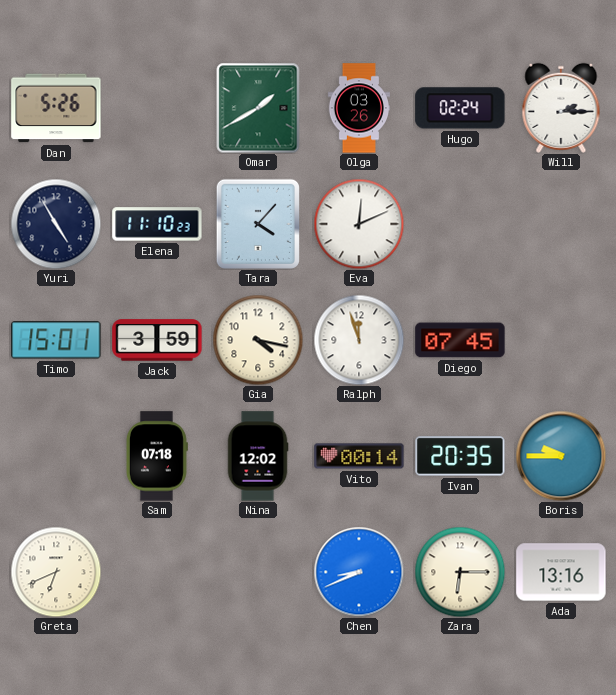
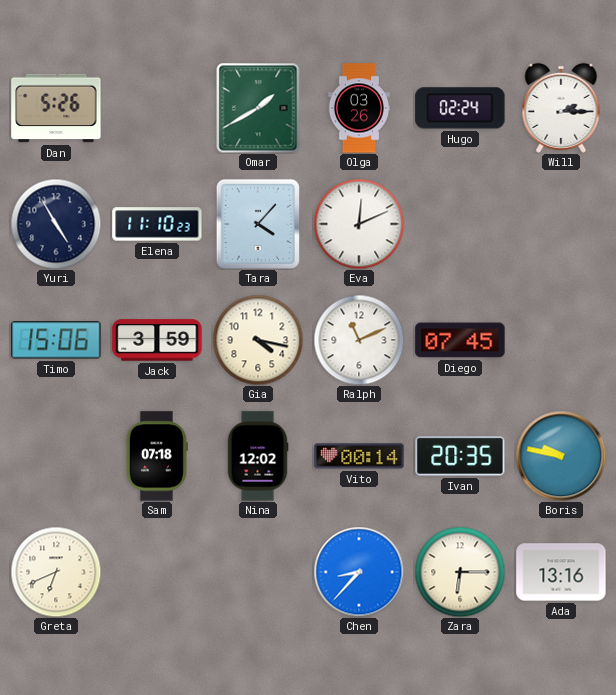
Timo: 15:01 -> 15:06
Ralph: 11:57 -> 11:11
Boris: 9:45 -> 9:47
Chen: 8:41 -> 8:37
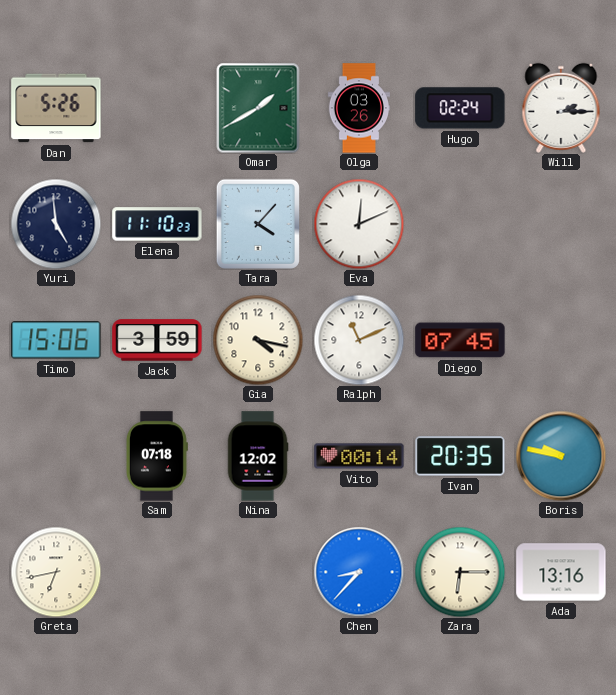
Yuri: 4:55 -> 4:59
Greta: 6:41 -> 6:43
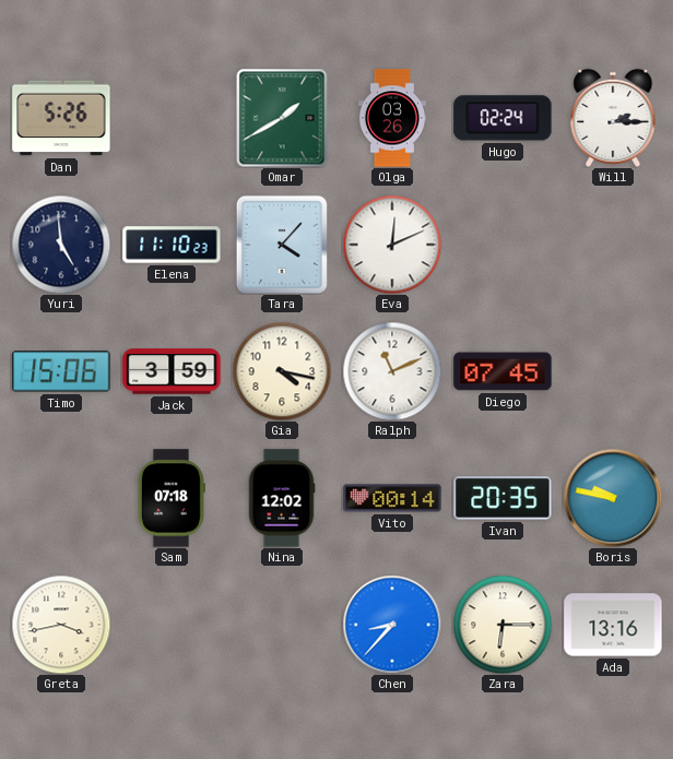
Greta: 6:43 -> 3:43
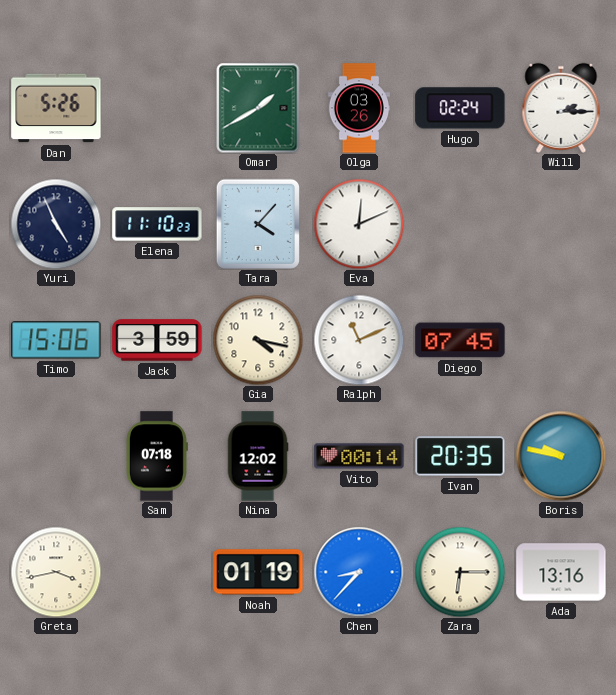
Yuri: 4:59 -> 4:56
Noah: none -> 01:19
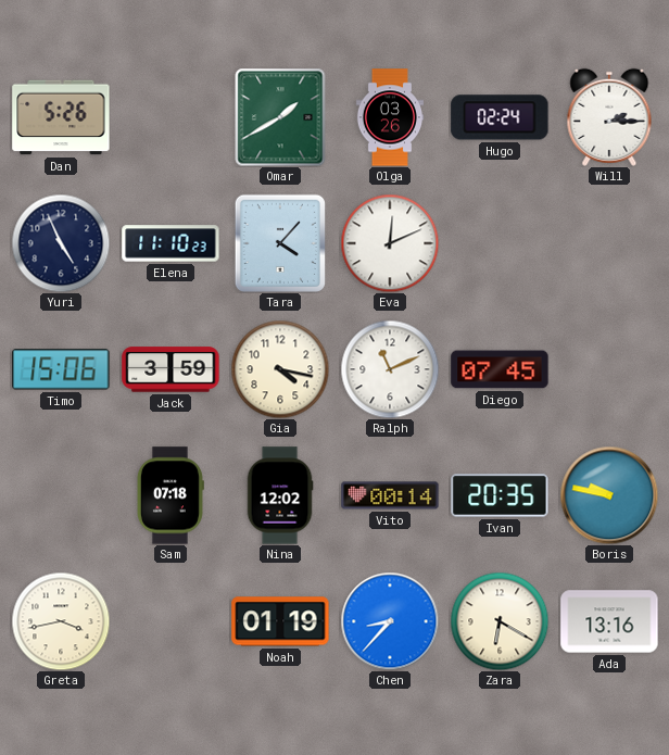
Zara: 6:15 -> 6:20
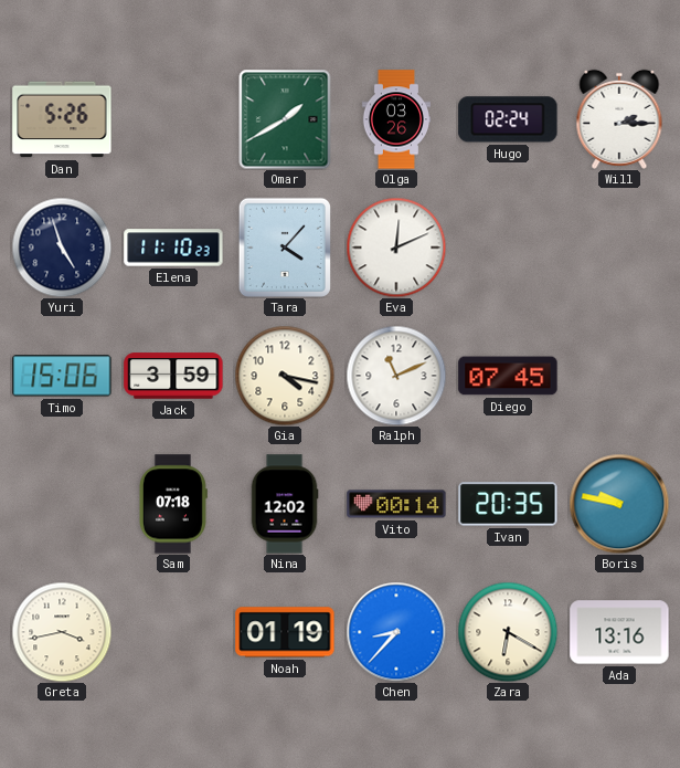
Yuri: 4:56 -> 4:57
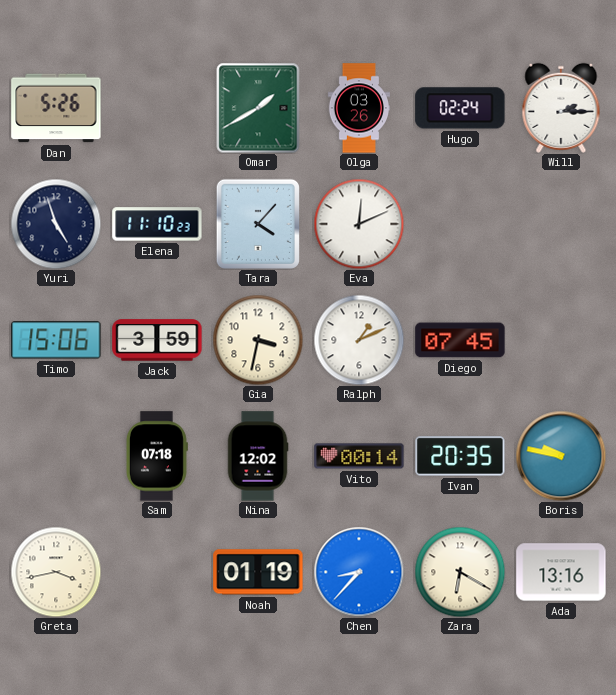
Gia: 4:17 -> 3:32
Ralph: 11:11 -> 1:11
